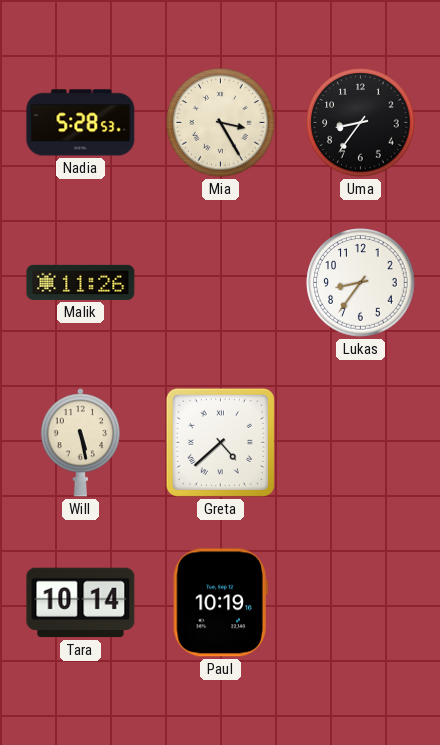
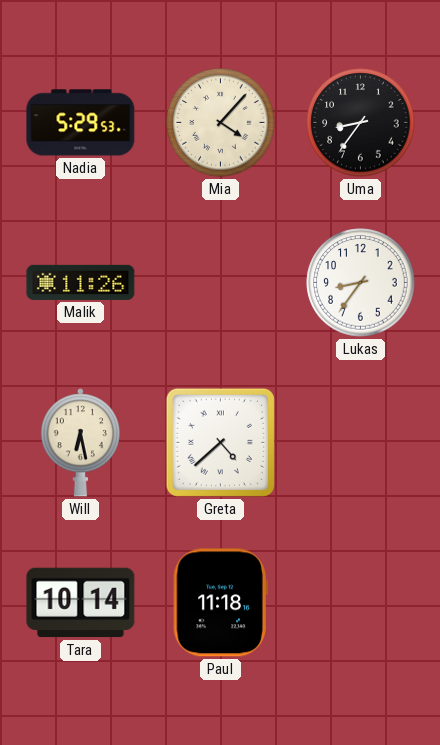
Nadia: 5:28 -> 5:29
Mia: 3:25 -> 4:07
Will: 5:28 -> 6:28
Paul: 10:19 -> 11:18
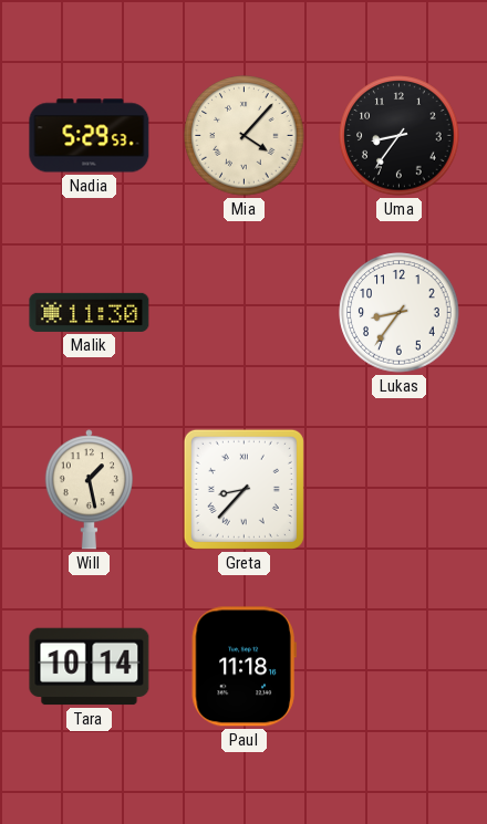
Malik: 11:26 -> 11:30
Will: 6:28 -> 1:28
Greta: 4:38 -> 8:37
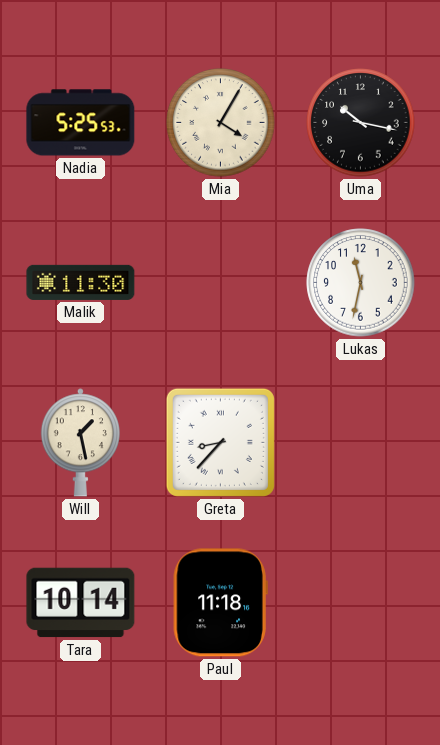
Nadia: 5:29 -> 5:25
Mia: 4:07 -> 4:05
Uma: 8:36 -> 10:17
Lukas: 8:36 -> 11:32
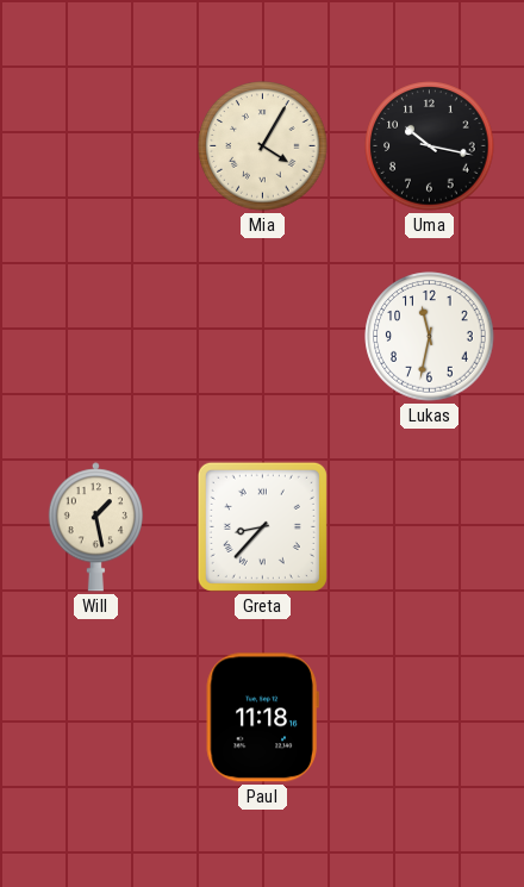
Nadia: 5:25 -> none
Malik: 11:30 -> none
Tara: 10:14 -> none
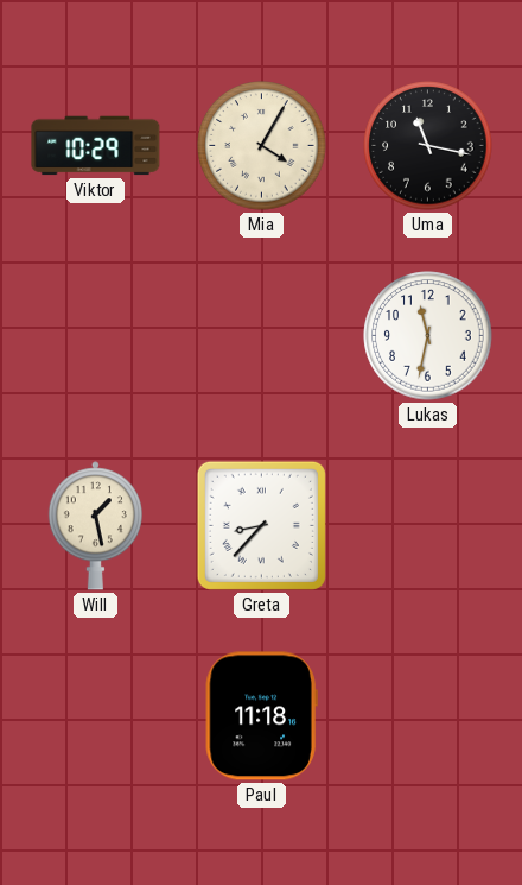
Viktor: none -> 10:29
Uma: 10:17 -> 11:17
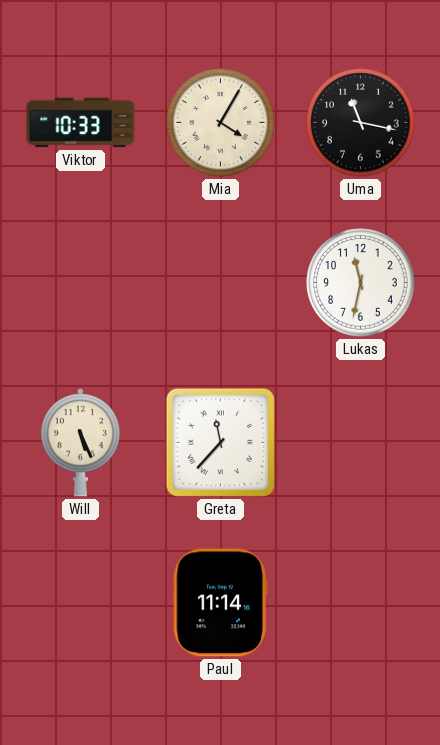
Viktor: 10:29 -> 10:33
Will: 1:28 -> 5:26
Greta: 8:37 -> 11:37
Paul: 11:18 -> 11:14
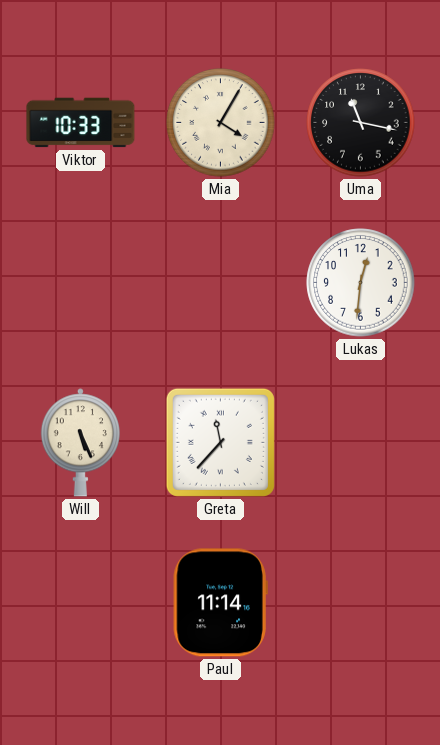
Lukas: 11:32 -> 12:31
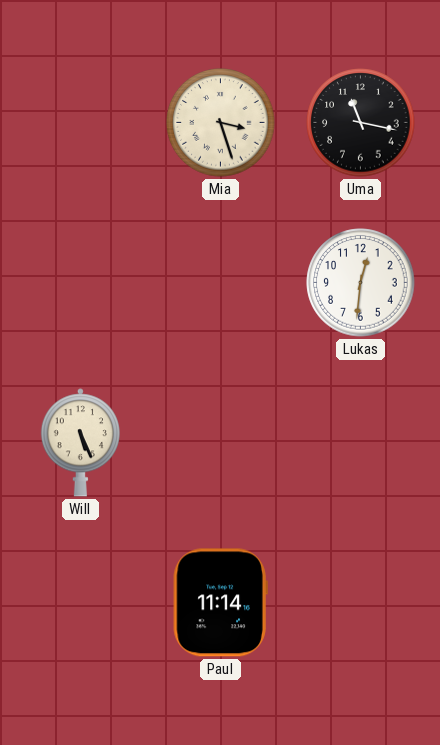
Viktor: 10:33 -> none
Mia: 4:05 -> 3:27
Greta: 11:37 -> none
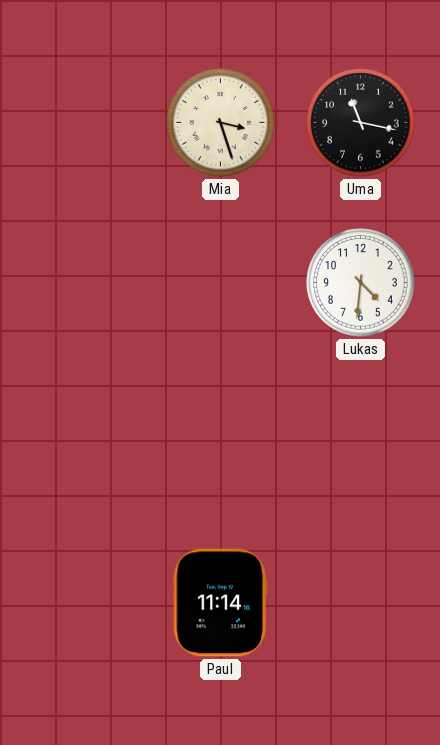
Lukas: 12:31 -> 4:31
Will: 5:26 -> none
